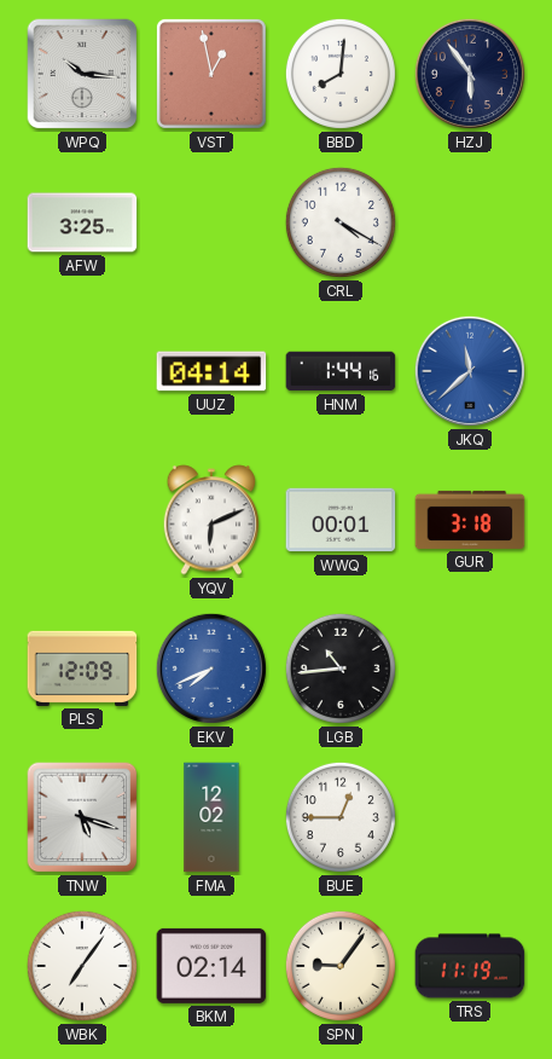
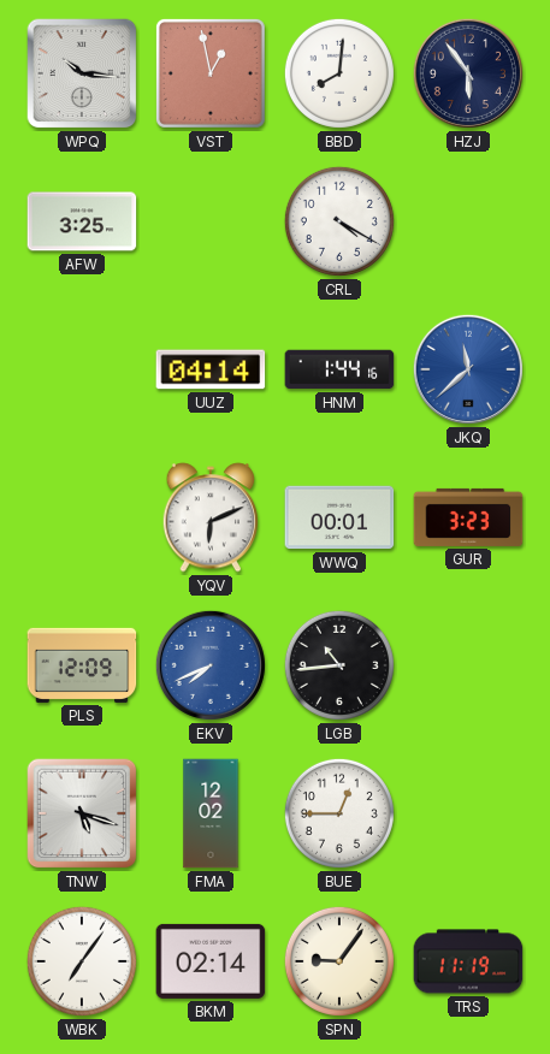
GUR: 3:18 -> 3:23
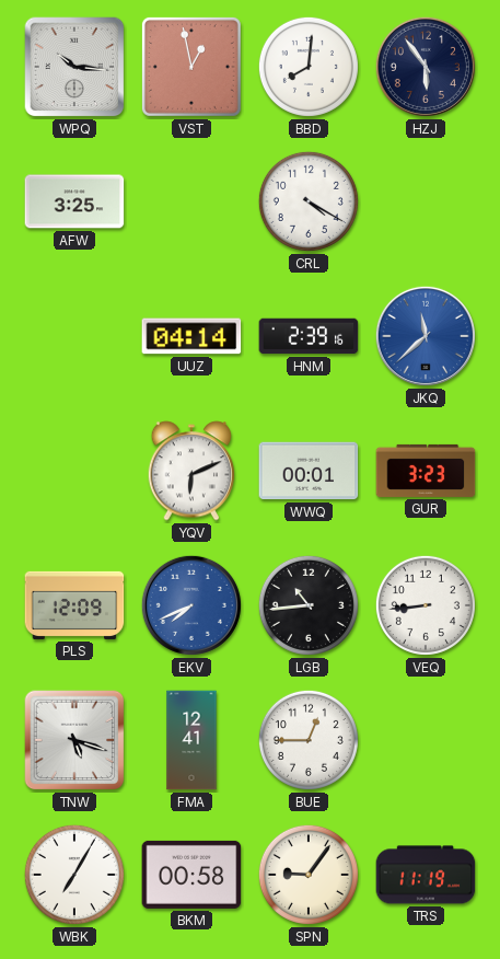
HNM: 1:44 -> 2:39
VEQ: none -> 8:44
FMA: 12:02 -> 12:41
WBK: 7:06 -> 7:05
BKM: 02:14 -> 00:58
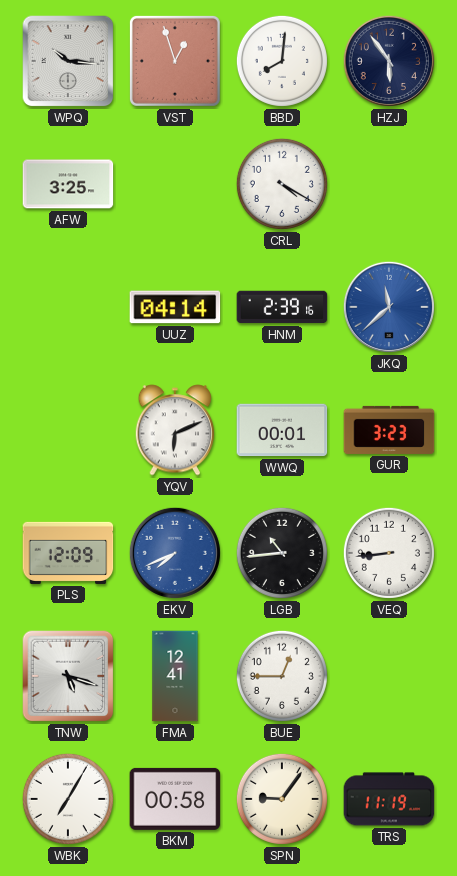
VST: 12:58 -> 12:57
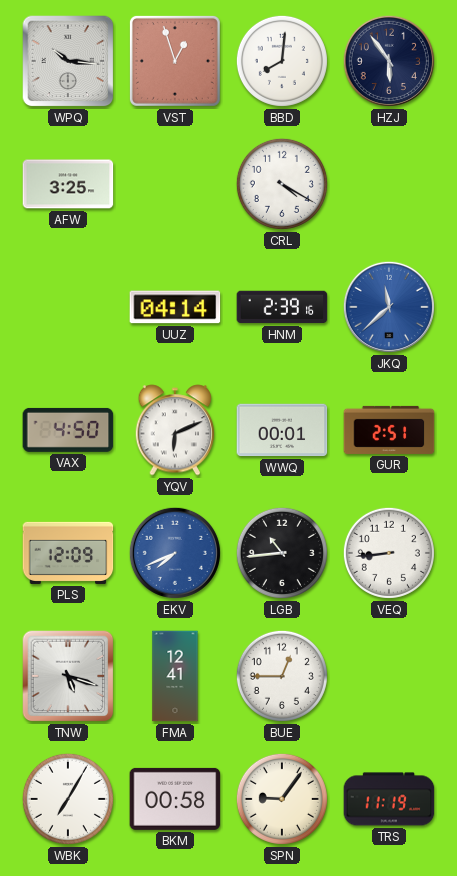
VAX: none -> 4:50
GUR: 3:23 -> 2:51
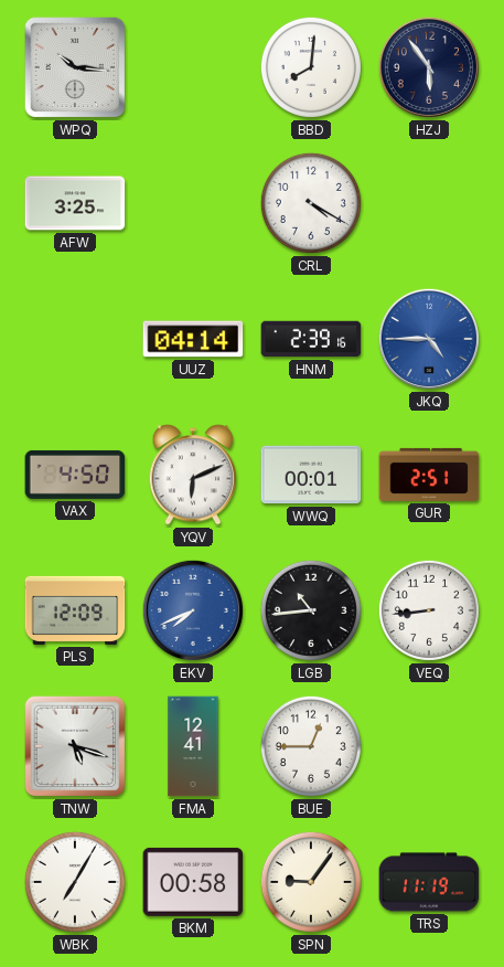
VST: 12:57 -> none
JKQ: 11:38 -> 4:45
